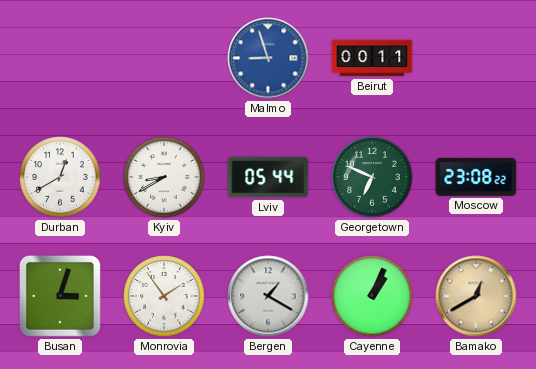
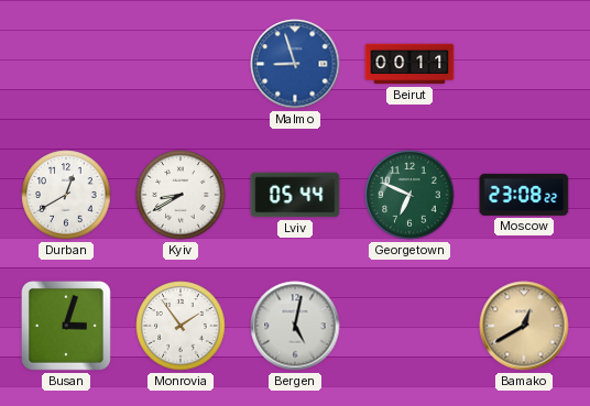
Bergen: 1:20 -> 5:02
Cayenne: 1:04 -> none
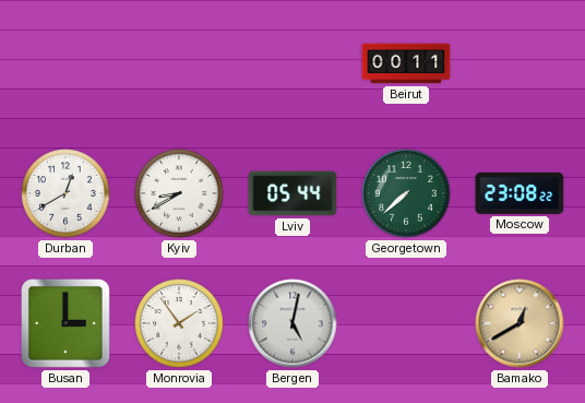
Malmo: 8:57 -> none
Georgetown: 6:49 -> 7:38
Busan: 3:03 -> 3:00
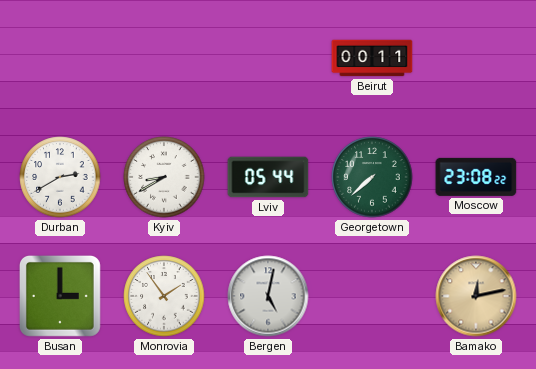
Durban: 12:40 -> 2:40
Bamako: 12:40 -> 12:13
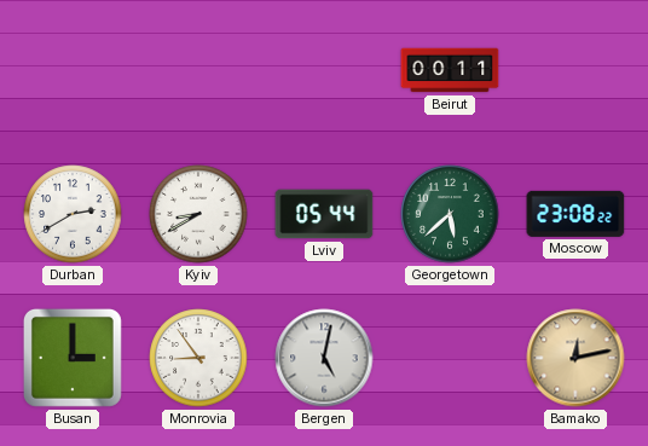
Georgetown: 7:38 -> 5:38
Monrovia: 1:54 -> 8:54
